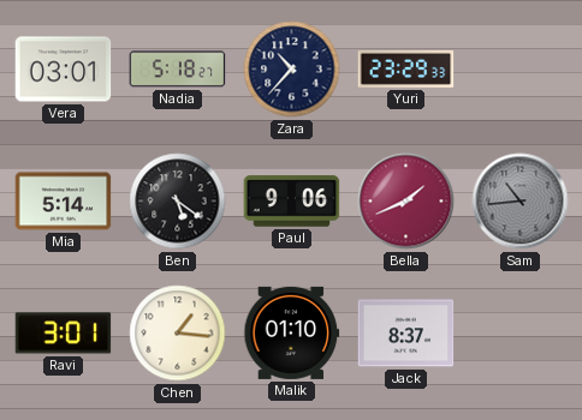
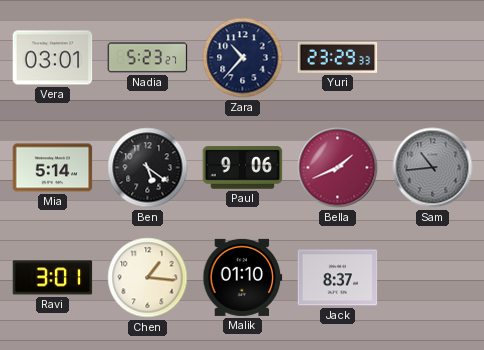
Nadia: 5:18 -> 5:23
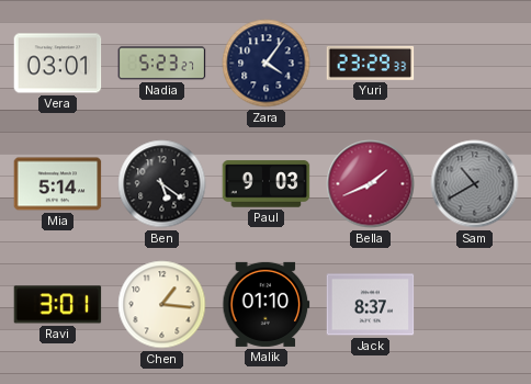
Zara: 10:37 -> 4:06
Paul: 9:06 -> 9:03
Sam: 10:44 -> 10:40
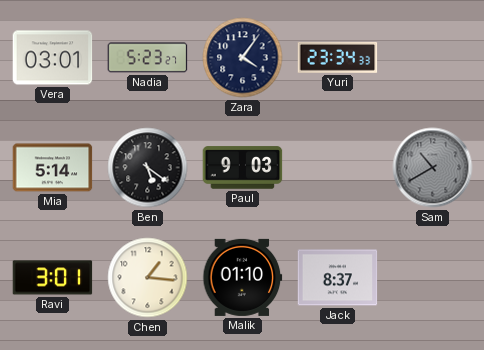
Yuri: 23:29 -> 23:34
Bella: 1:41 -> none
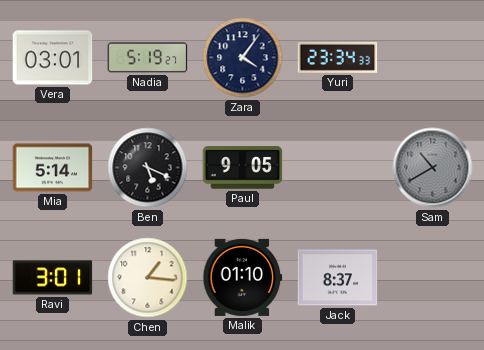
Nadia: 5:23 -> 5:19
Ben: 5:21 -> 5:19
Paul: 9:03 -> 9:05
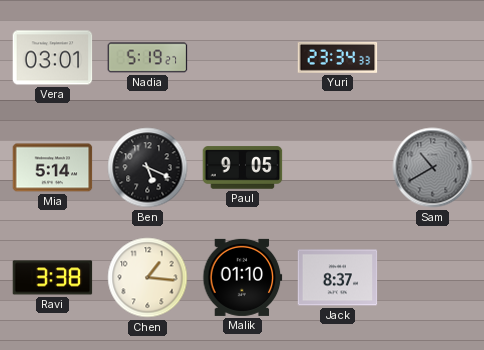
Zara: 4:06 -> none
Ravi: 3:01 -> 3:38
